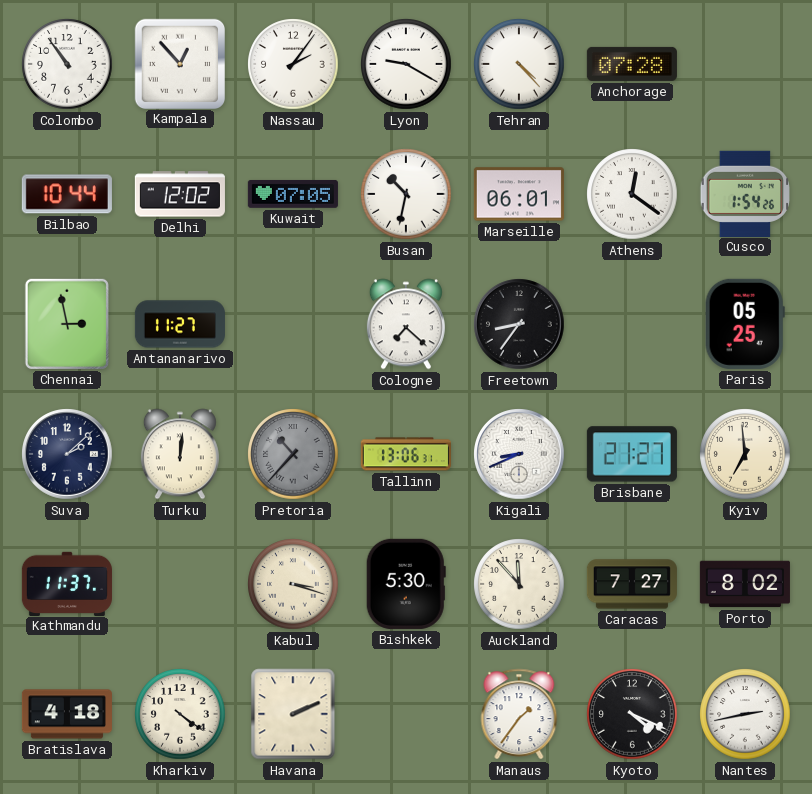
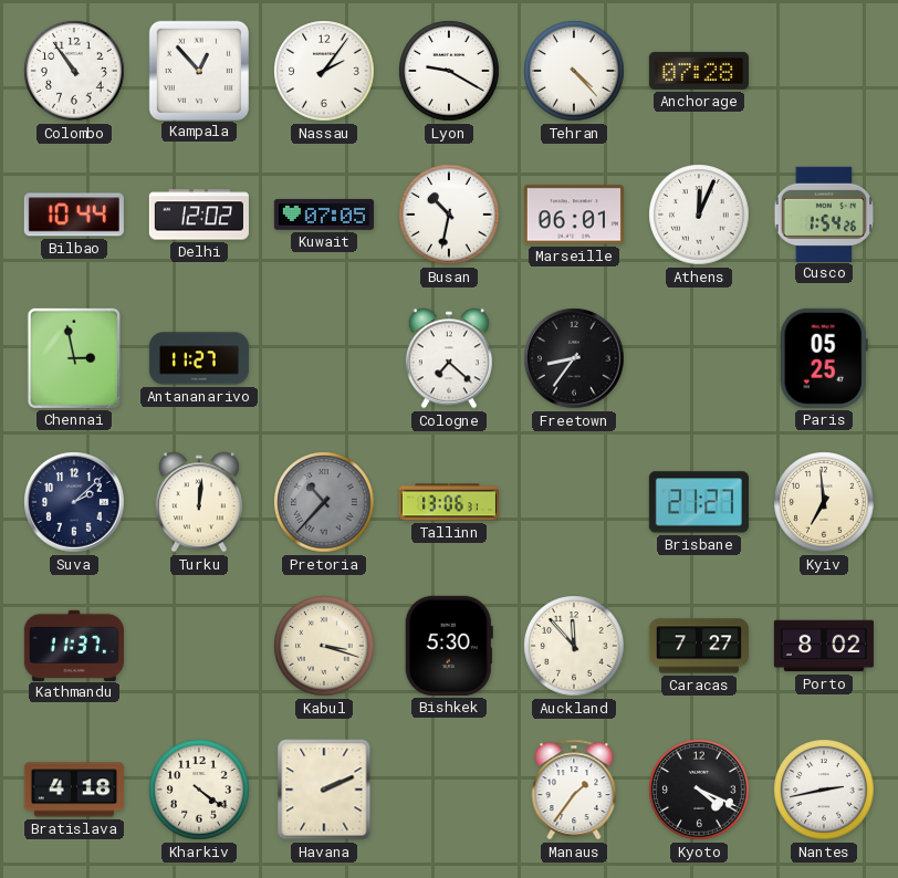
Athens: 12:21 -> 12:04
Kigali: 8:41 -> none
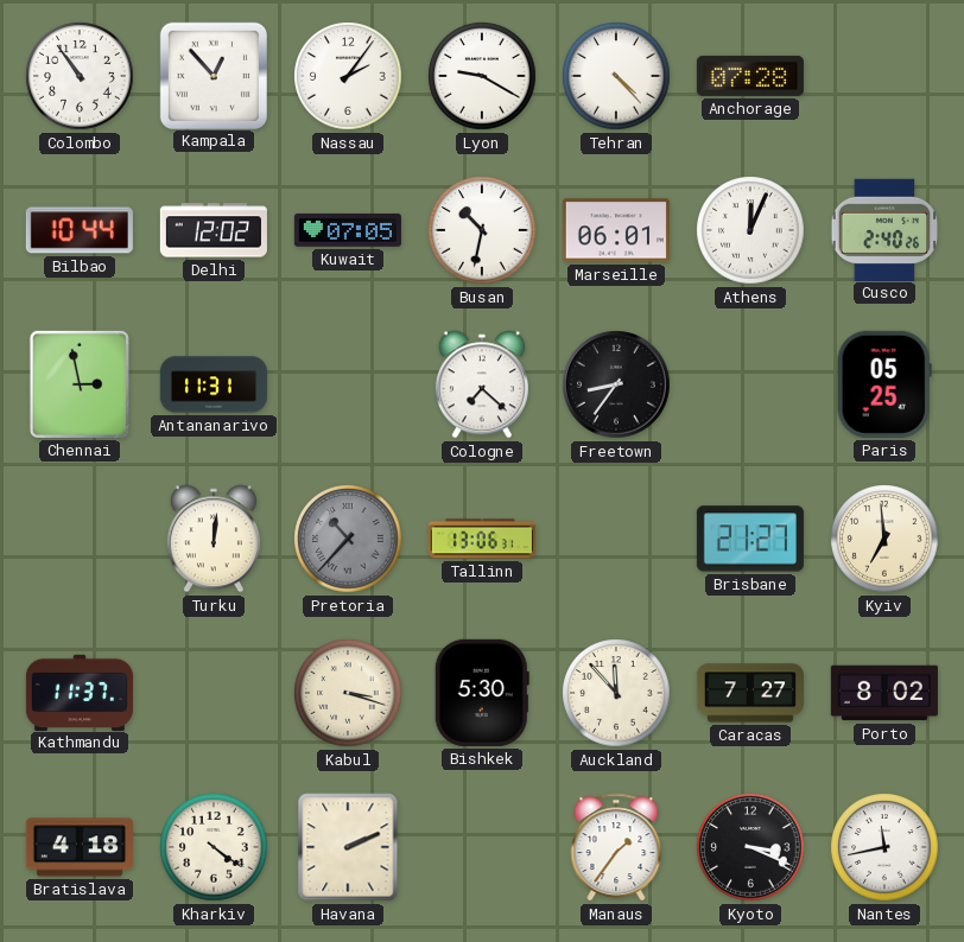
Cusco: 1:54 -> 2:40
Antananarivo: 11:27 -> 11:31
Suva: 2:08 -> none
Kyoto: 4:19 -> 3:19
Nantes: 2:43 -> 11:43
